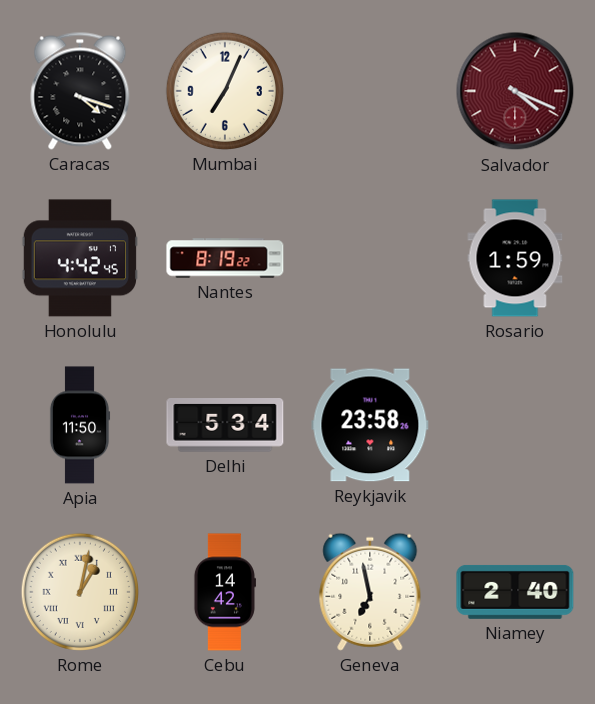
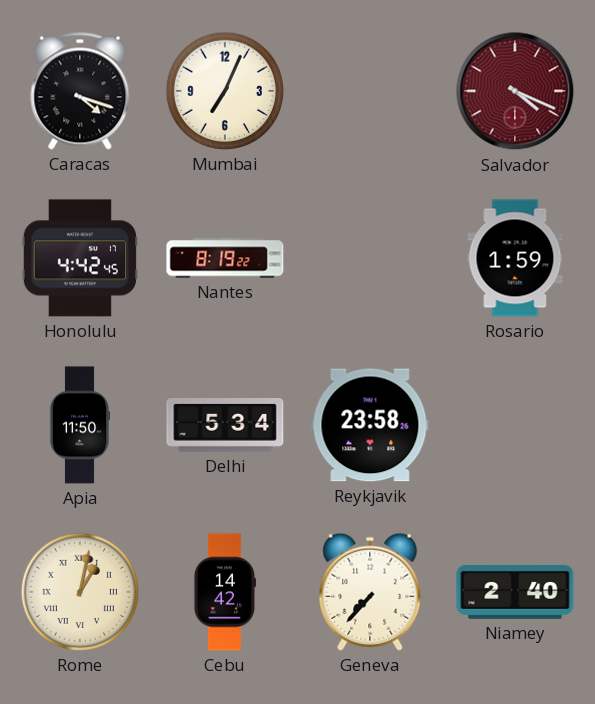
Geneva: 6:58 -> 7:37
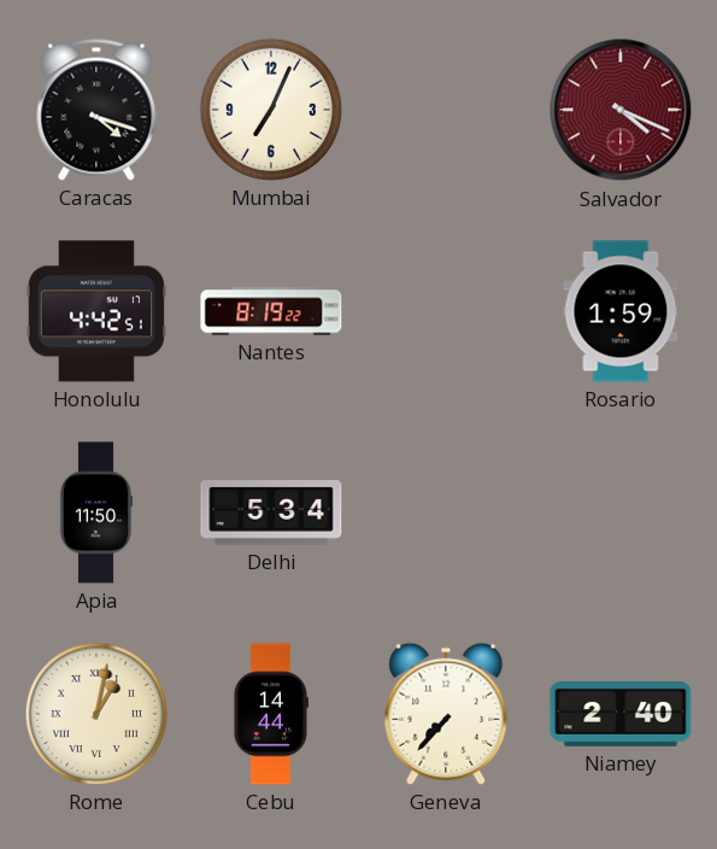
Honolulu: 4:42:45 -> 4:42:51
Reykjavik: 23:58 -> none
Cebu: 14:42 -> 14:44
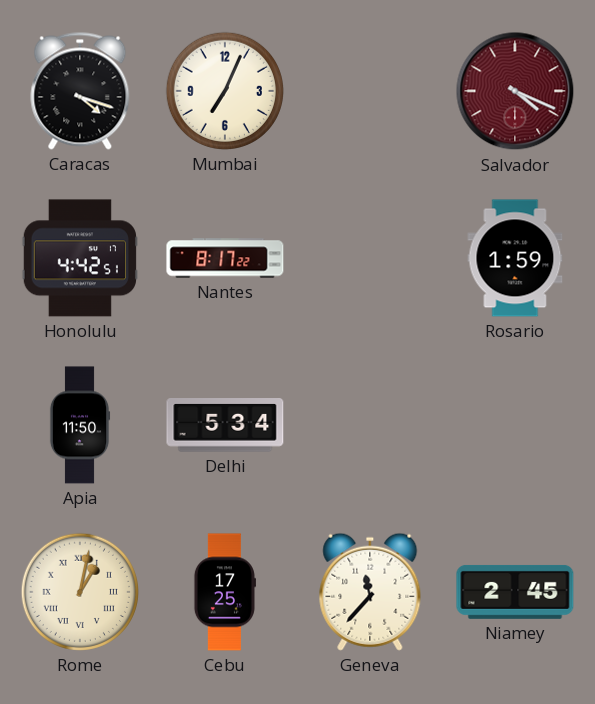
Nantes: 8:19 -> 8:17
Cebu: 14:44 -> 17:25
Geneva: 7:37 -> 11:37
Niamey: 2:40 -> 2:45
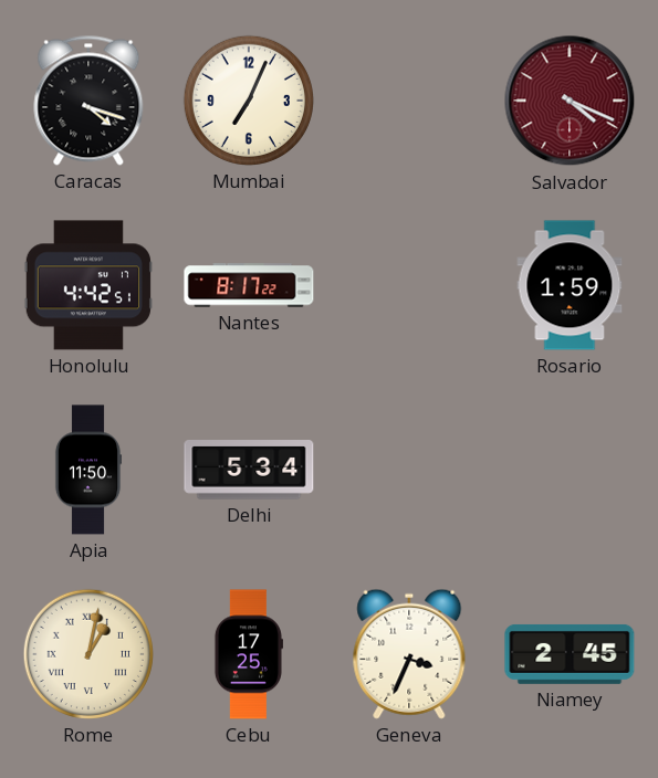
Geneva: 11:37 -> 3:34
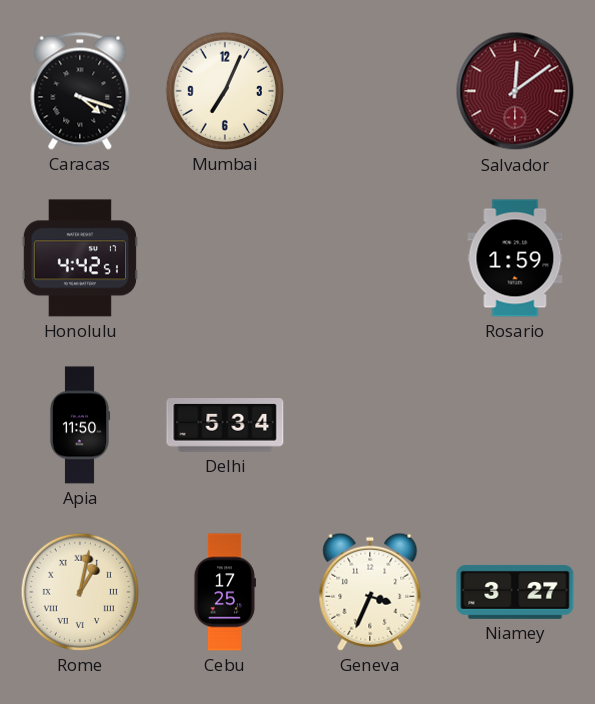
Salvador: 4:19 -> 12:09
Nantes: 8:17 -> none
Niamey: 2:45 -> 3:27
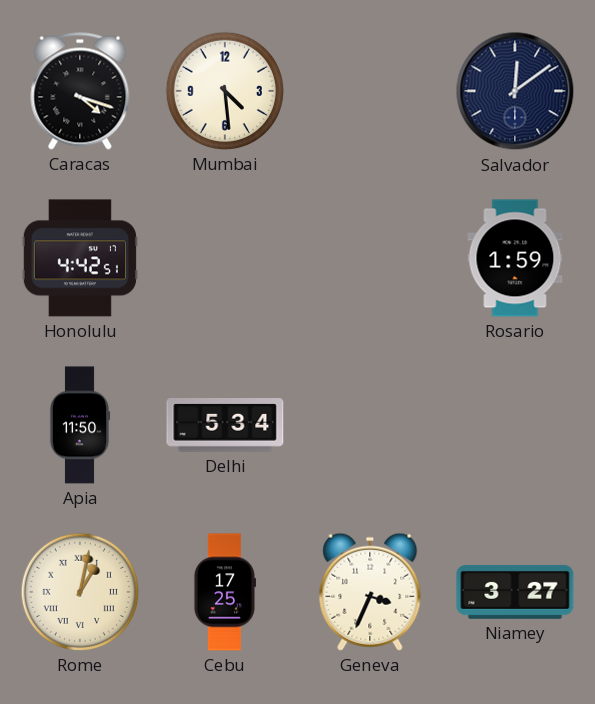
Mumbai: 7:04 -> 4:29
Salvador dial: burgundy -> navy
